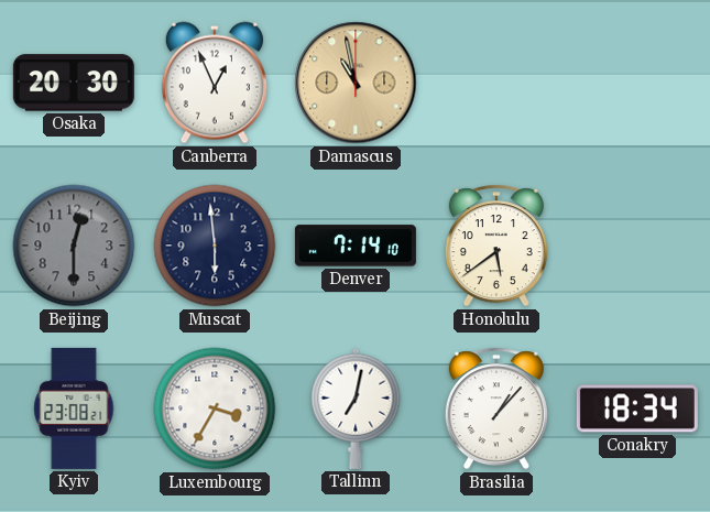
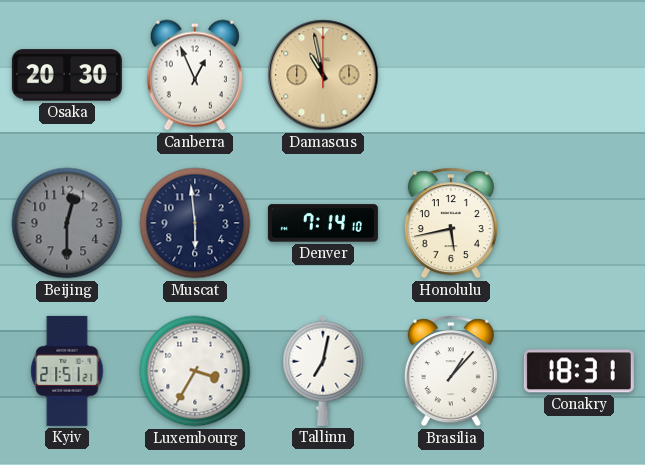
Honolulu: 5:39 -> 5:43
Kyiv: 23:08 -> 21:51
Conakry: 18:34 -> 18:31
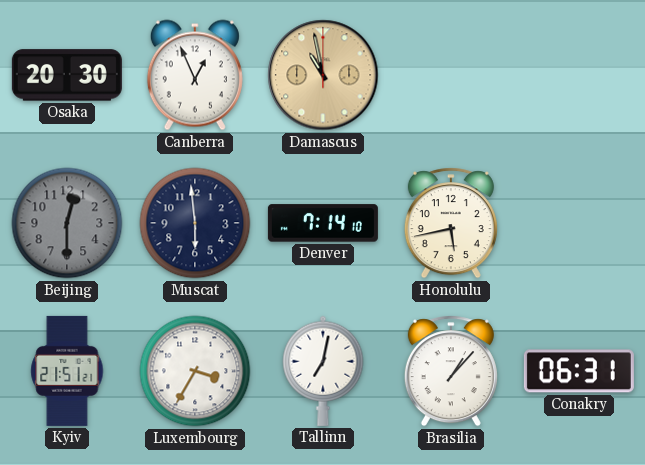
Conakry: 18:31 -> 06:31
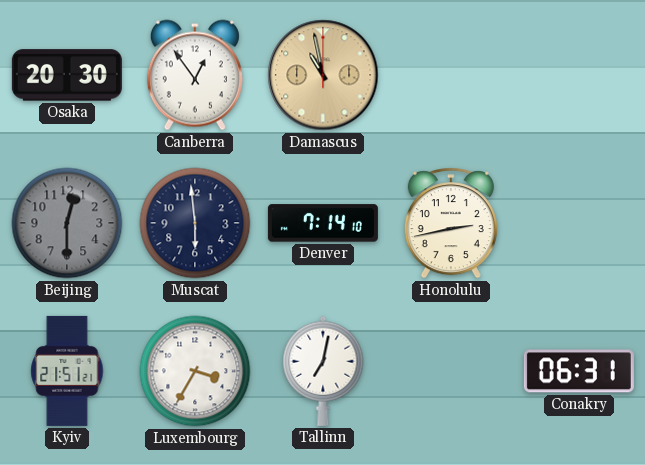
Canberra: 12:56 -> 12:54
Honolulu: 5:43 -> 2:43
Brasilia: 1:07 -> none
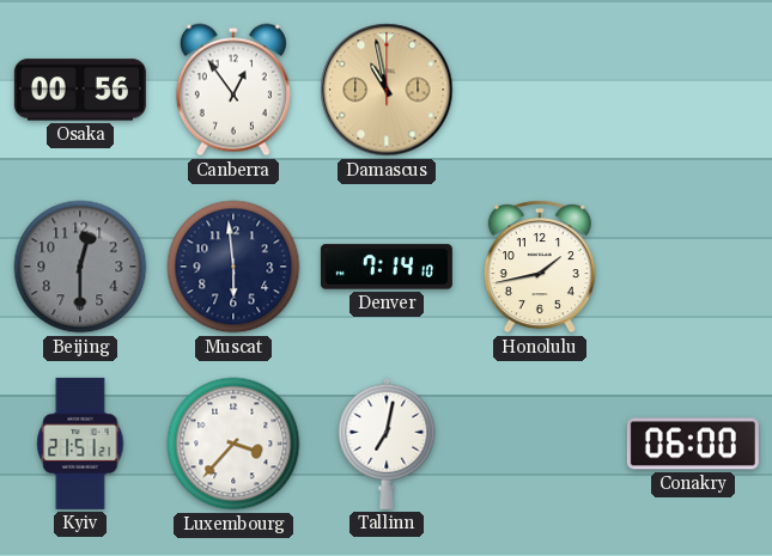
Osaka: 20:30 -> 00:56
Honolulu: 2:43 -> 1:43
Luxembourg: 3:35 -> 3:37
Conakry: 06:31 -> 06:00
